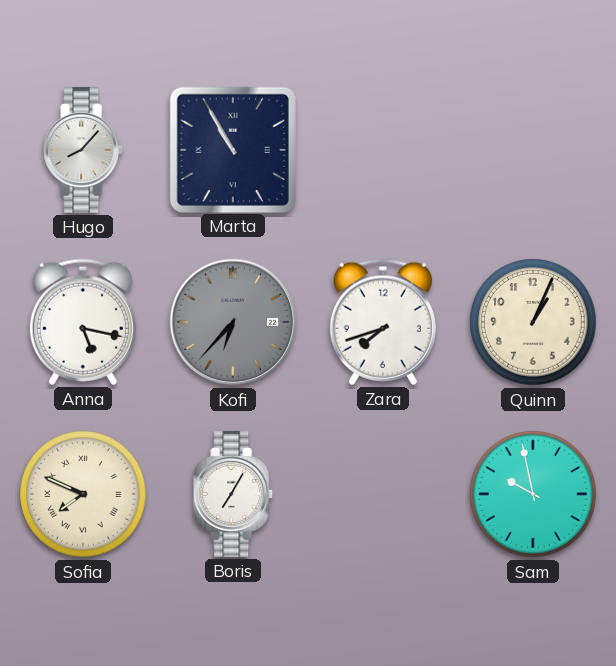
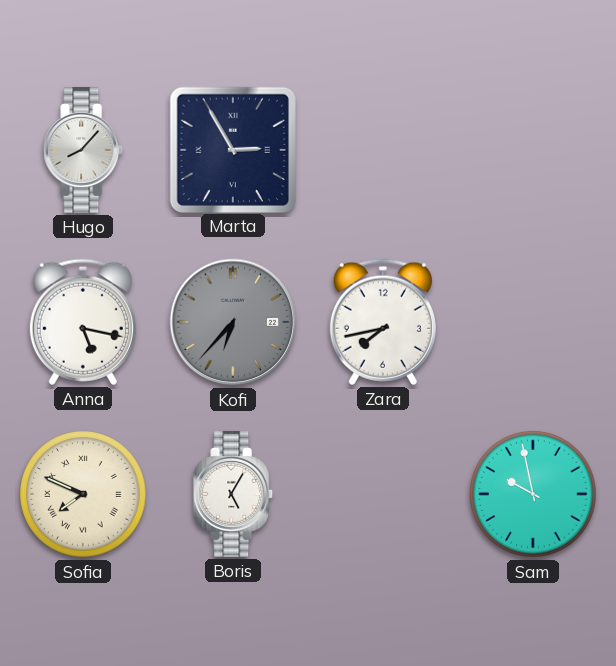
Marta: 10:55 -> 2:55
Zara: 7:42 -> 7:43
Quinn: 1:04 -> none
Boris: 7:05 -> 5:05
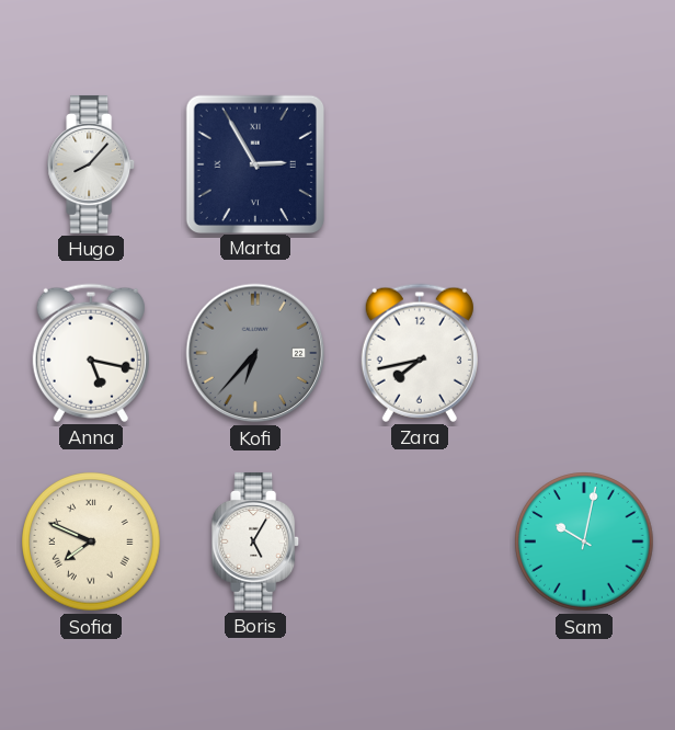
Sam: 9:58 -> 10:02
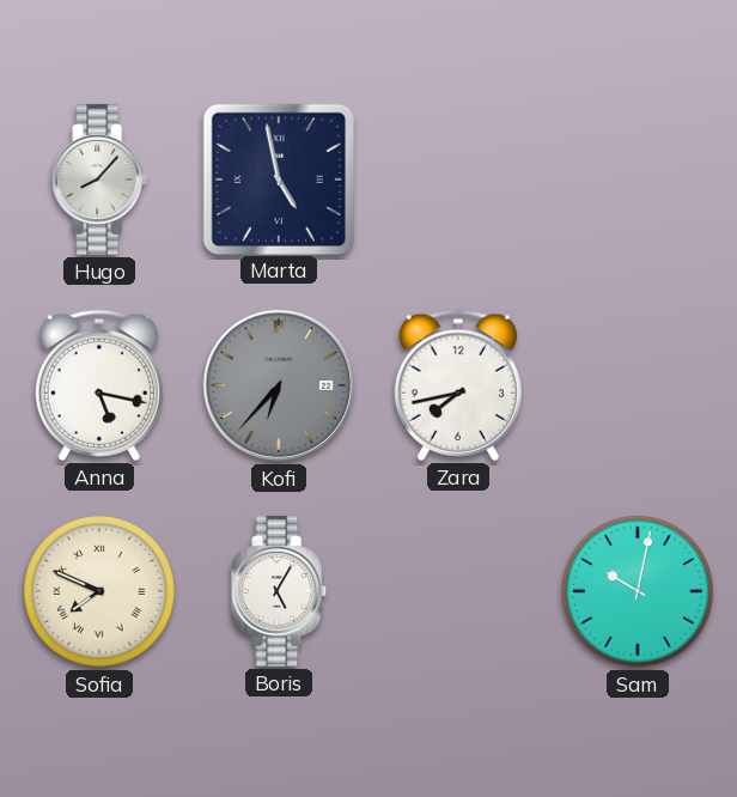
Marta: 2:55 -> 4:58
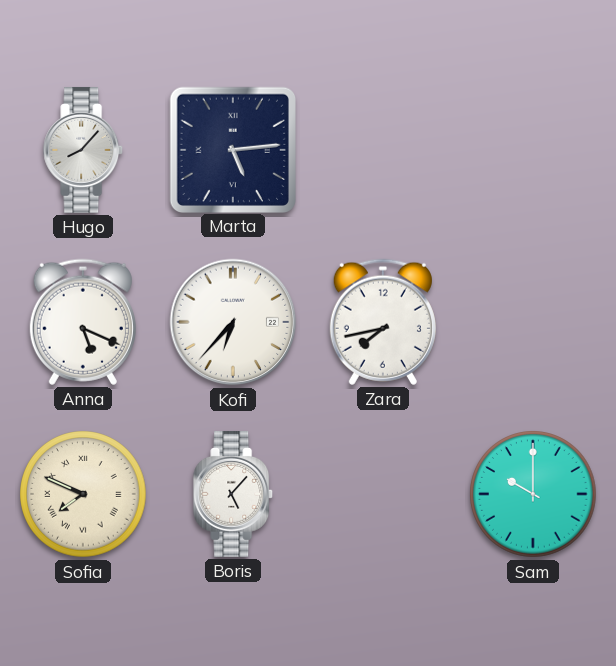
Marta: 4:58 -> 5:14
Anna: 5:17 -> 5:19
Kofi dial: grey -> white
Boris: 5:05 -> 5:07
Sam: 10:02 -> 10:00
